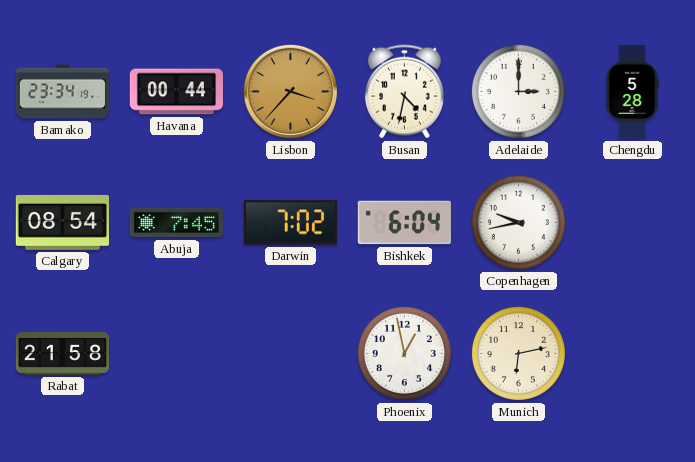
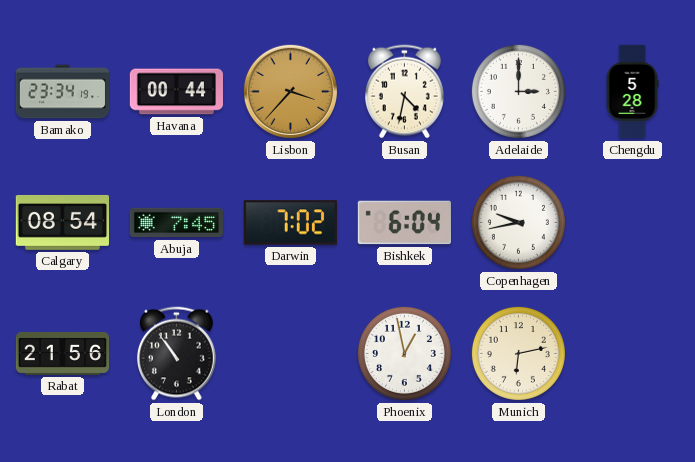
Rabat: 21:58 -> 21:56
London: none -> 10:54
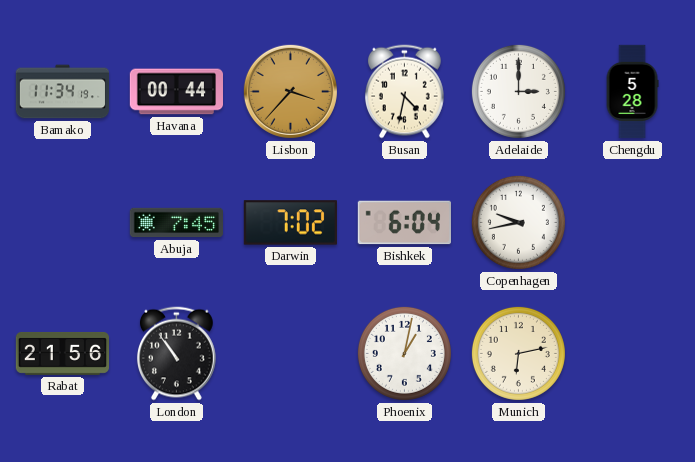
Bamako: 23:34 -> 11:34
Calgary: 08:54 -> none
Phoenix: 12:58 -> 1:02
